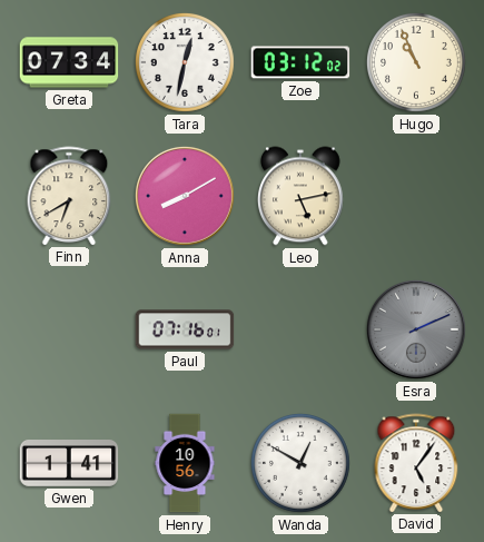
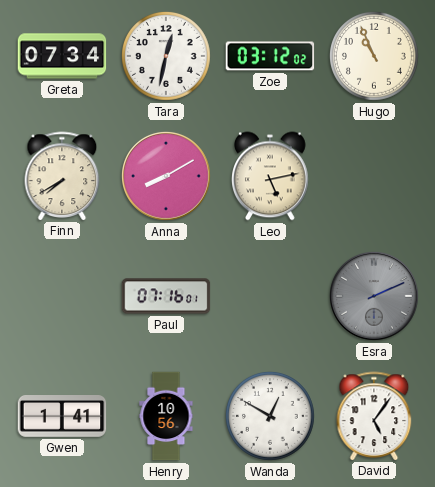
Finn: 6:40 -> 7:40
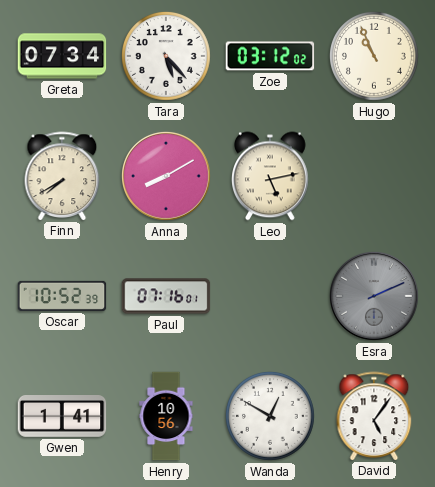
Tara: 12:32 -> 5:23
Oscar: none -> 10:52
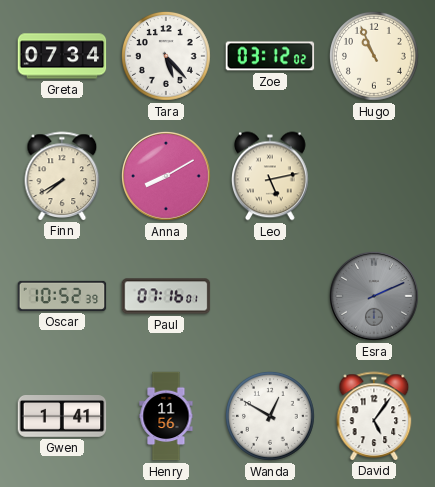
Henry: 10:56 -> 11:56
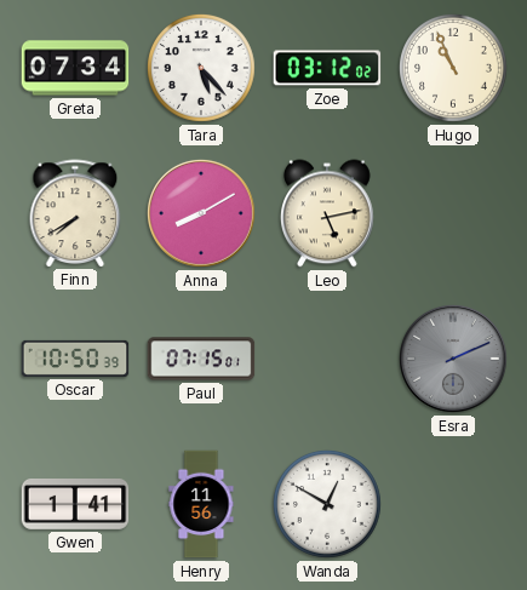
Oscar: 10:52 -> 10:50
Paul: 07:16 -> 07:15
David: 5:06 -> none
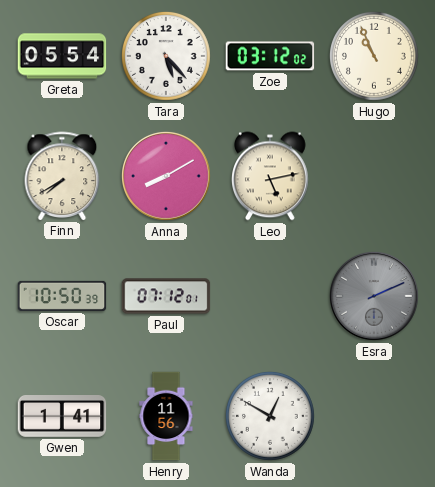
Greta: 07:34 -> 05:54
Paul: 07:15 -> 07:12
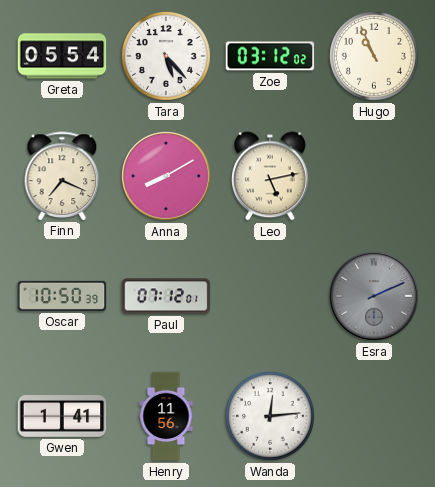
Finn: 7:40 -> 7:19
Wanda: 12:50 -> 12:14
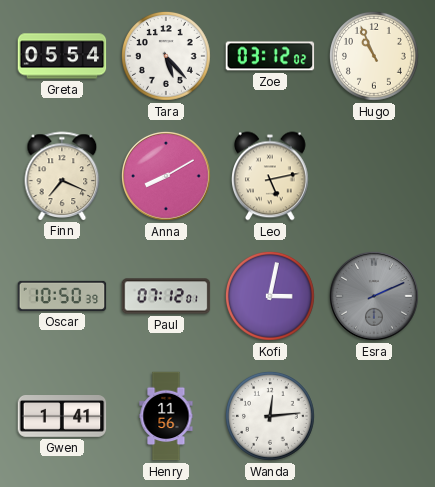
Kofi: none -> 3:02
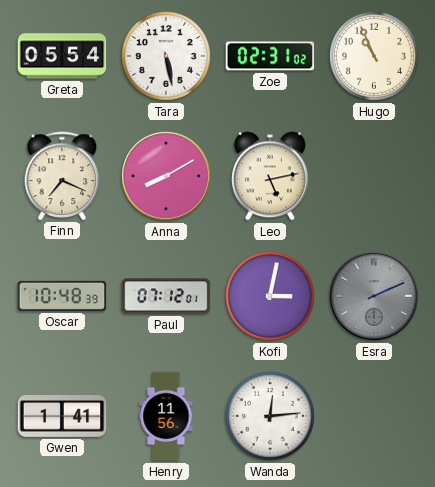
Tara: 5:23 -> 5:28
Zoe: 03:12 -> 02:31
Oscar: 10:50 -> 10:48
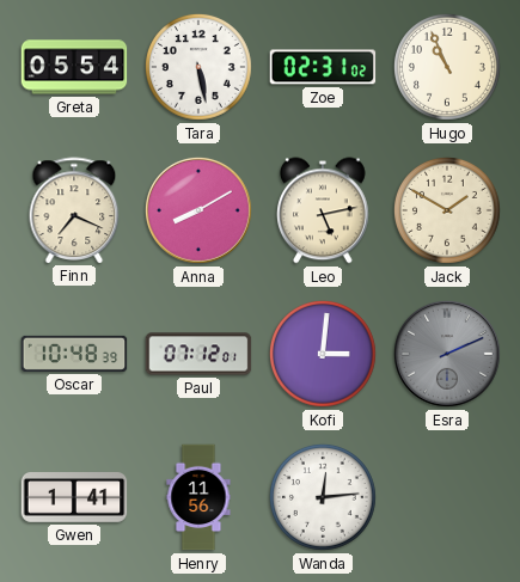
Jack: none -> 1:50
Kofi: 3:02 -> 3:01
